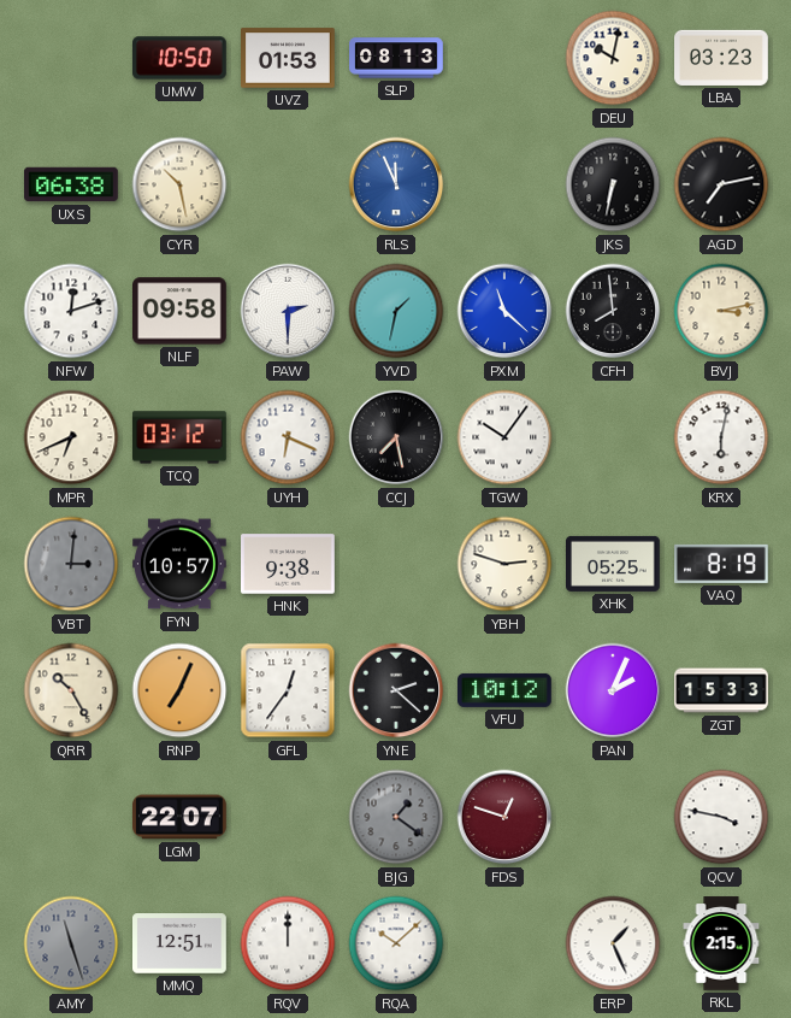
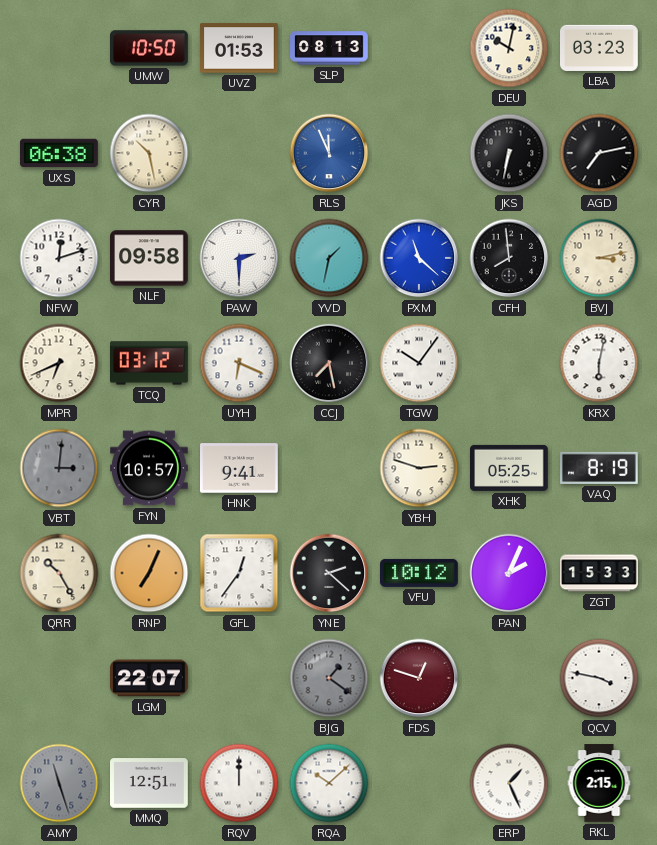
HNK: 9:38 -> 9:41
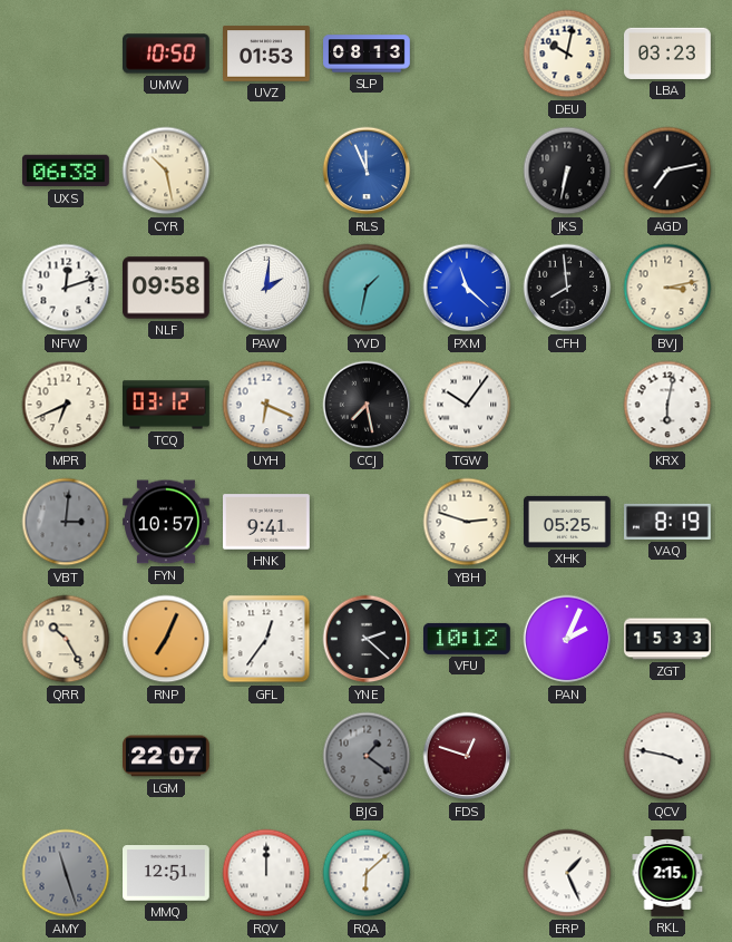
PAW: 2:30 -> 2:01
RQA: 10:08 -> 6:08
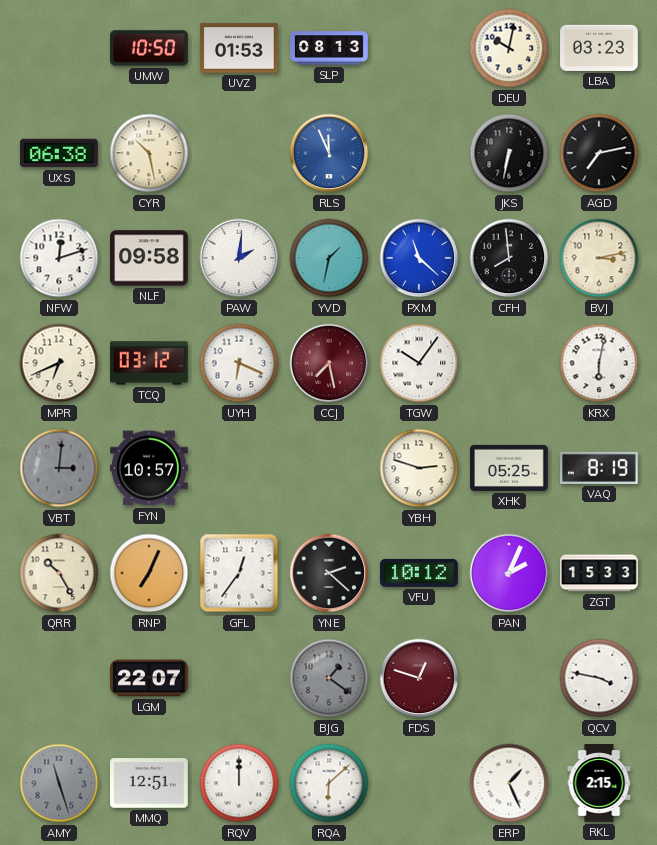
CCJ dial: black -> burgundy
HNK: 9:41 -> none
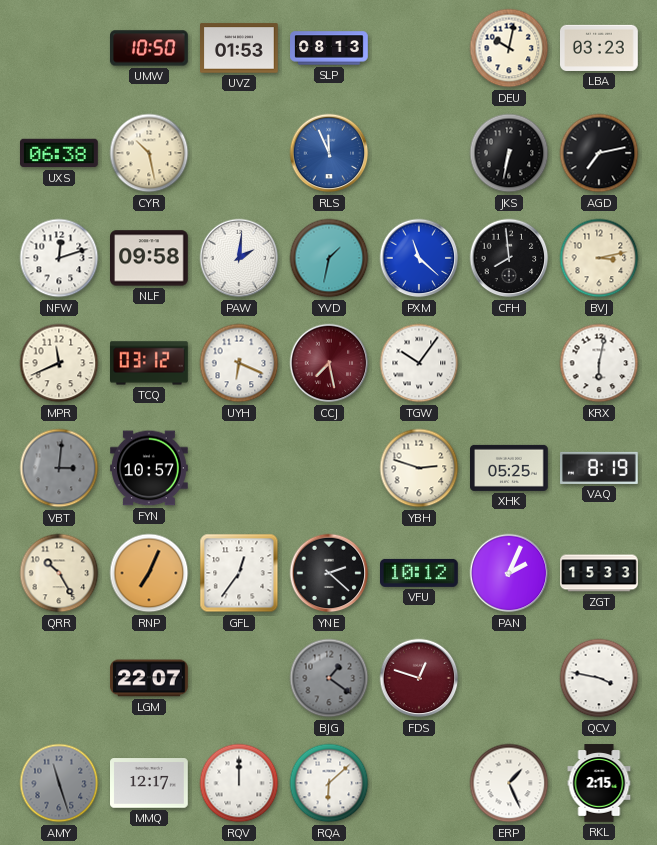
MPR: 6:41 -> 11:41
MMQ: 12:51 -> 12:17
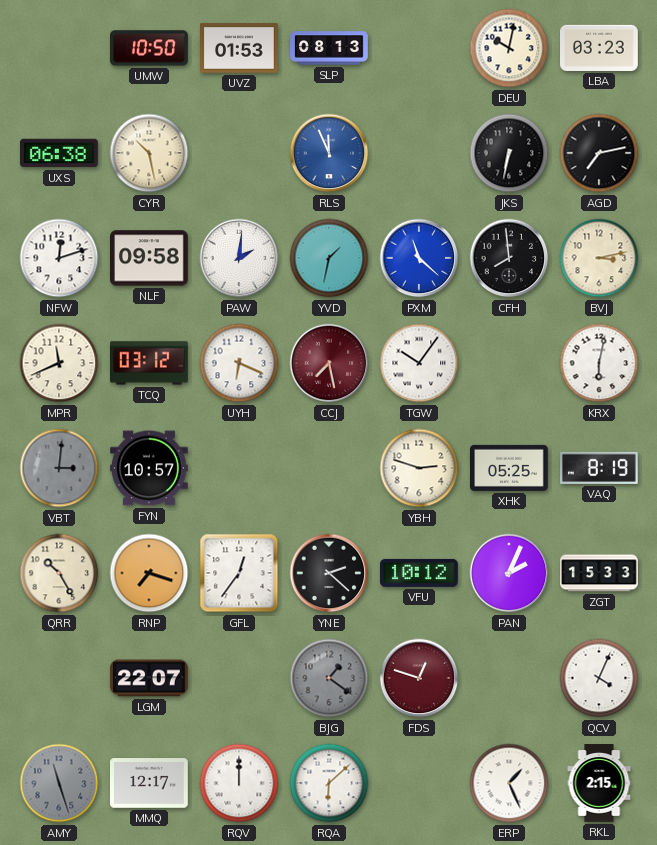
RNP: 7:04 -> 7:18
QCV: 3:47 -> 4:04
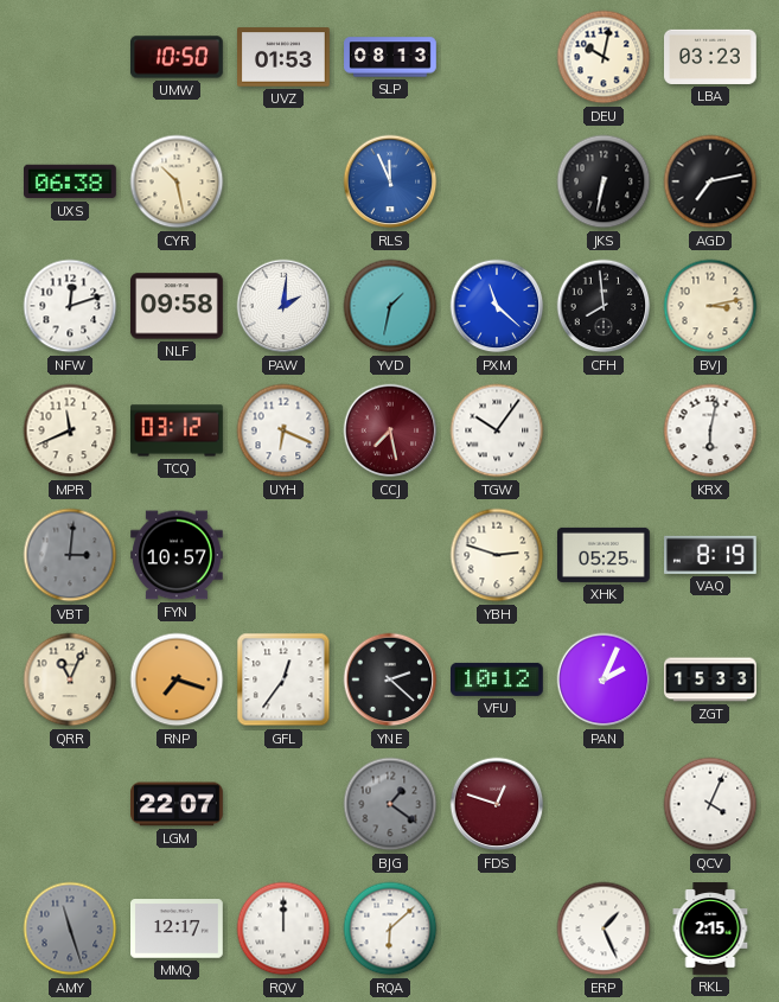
QRR: 10:25 -> 11:04
